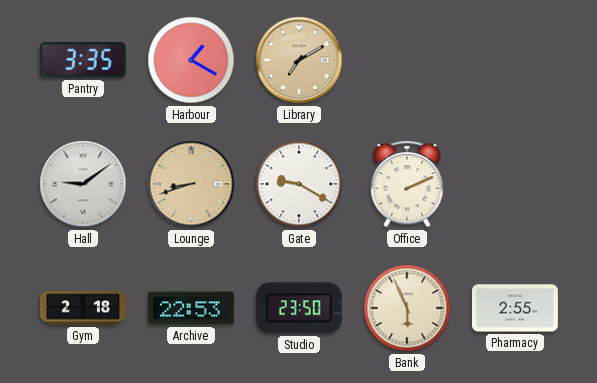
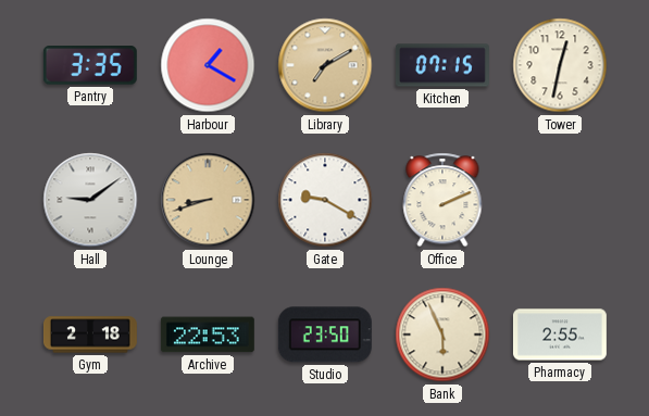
Kitchen: none -> 07:15
Tower: none -> 12:32
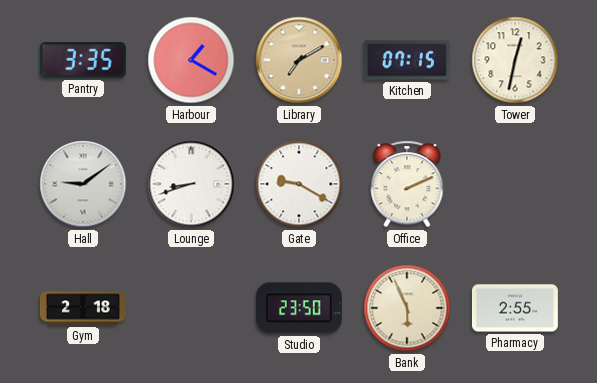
Lounge dial: champagne -> white
Archive: 22:53 -> none
